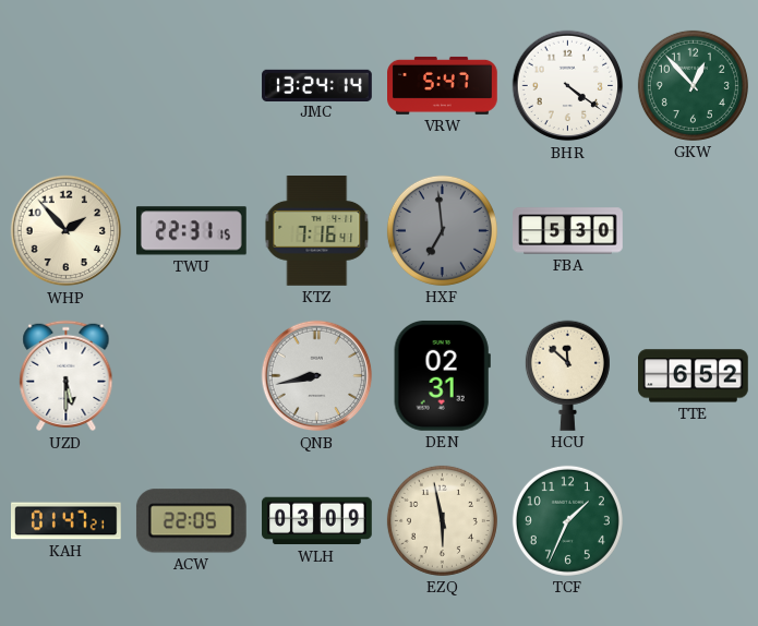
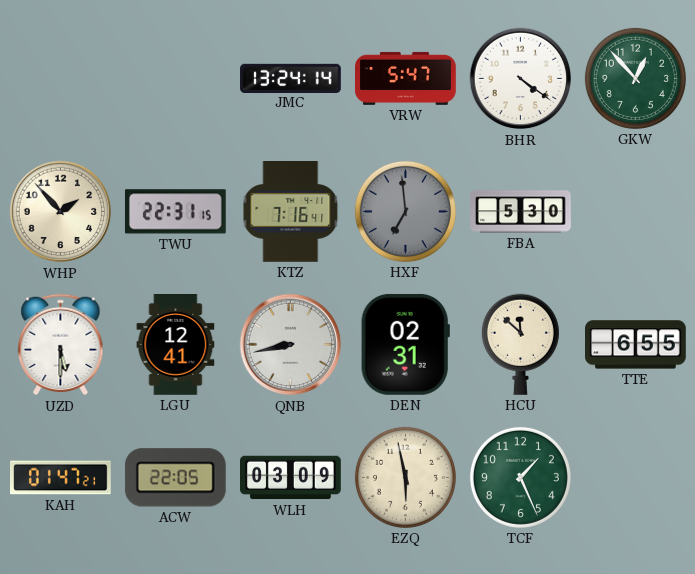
LGU: none -> 12:41
TTE: 6:52 -> 6:55
TCF: 1:34 -> 1:26
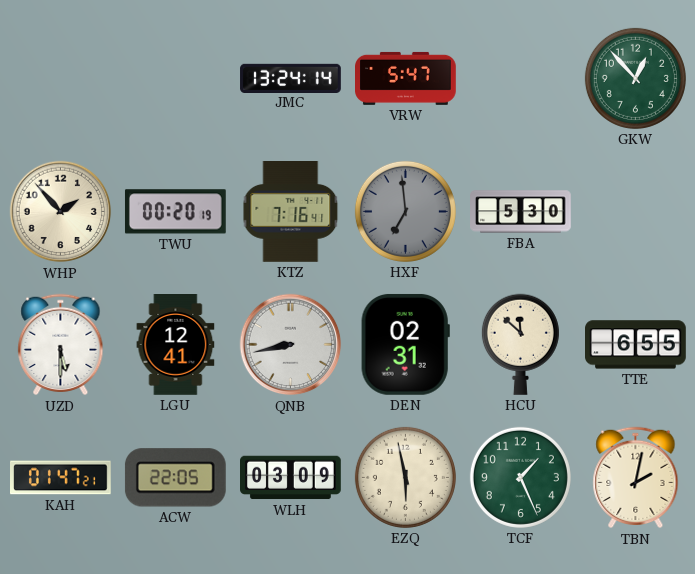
BHR: 4:21 -> none
TWU: 22:31 -> 00:20
TBN: none -> 2:02
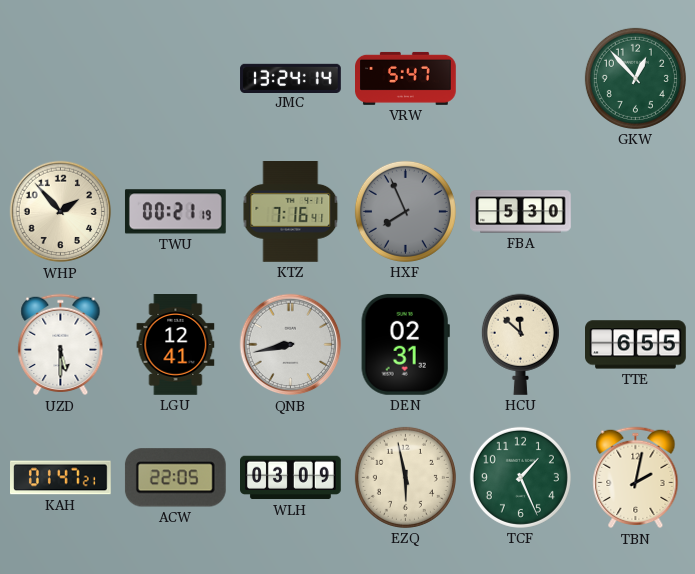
TWU: 00:20 -> 00:21
HXF: 6:59 -> 7:56
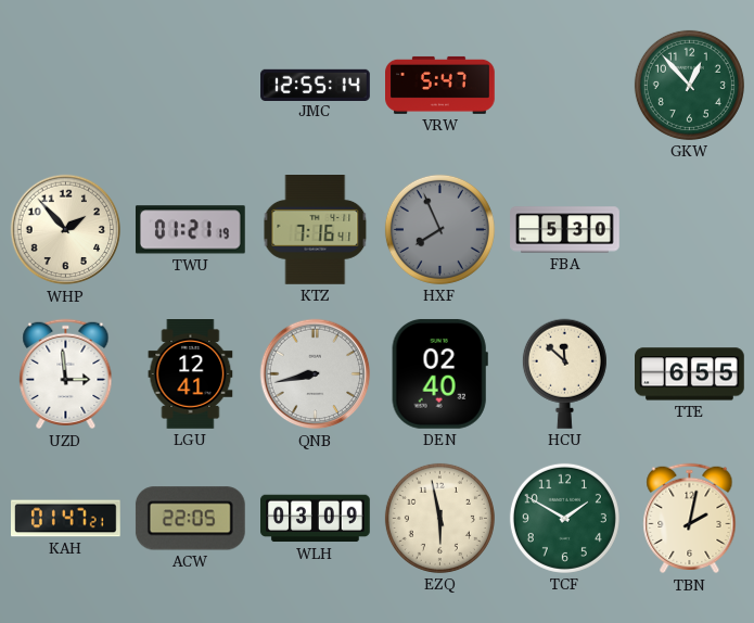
JMC: 13:24 -> 12:55
TWU: 00:21 -> 01:21
UZD: 5:30 -> 2:59
DEN: 02:31 -> 02:40
TCF: 1:26 -> 1:50
